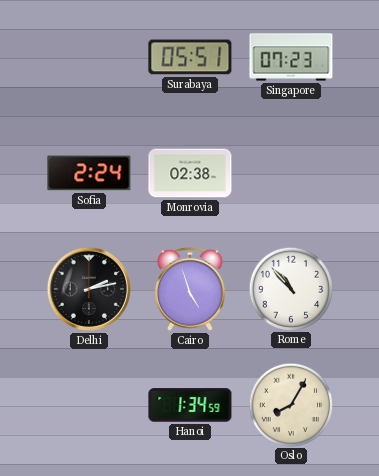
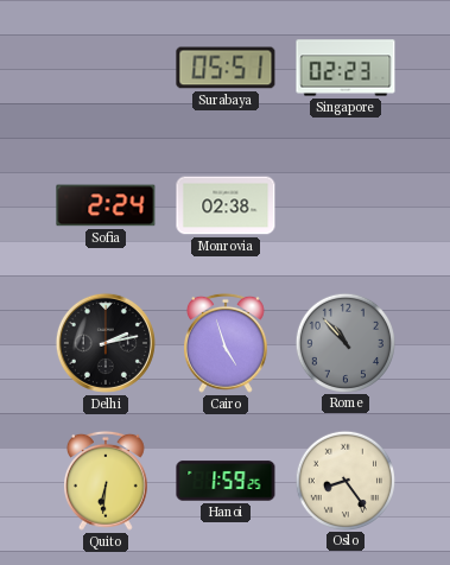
Singapore: 07:23 -> 02:23
Rome dial: white -> grey
Quito: none -> 6:31
Hanoi: 1:34 -> 1:59
Oslo: 8:05 -> 8:24
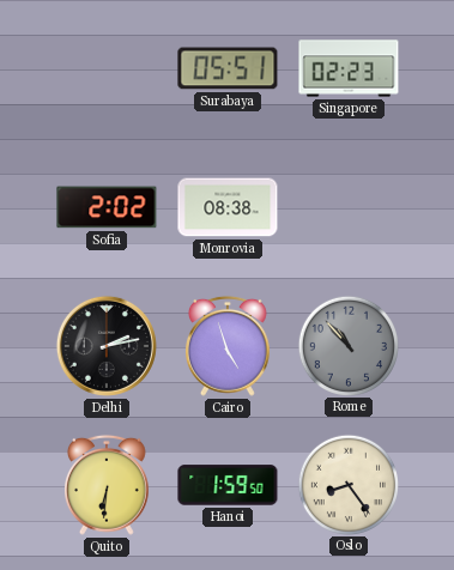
Sofia: 2:24 -> 2:02
Monrovia: 02:38 -> 08:38
Hanoi: 1:59:25 -> 1:59:50
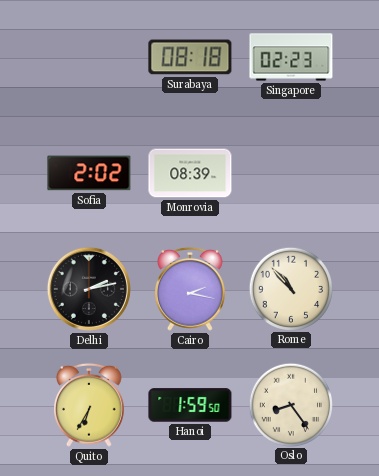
Surabaya: 05:51 -> 08:18
Monrovia: 08:38 -> 08:39
Cairo: 4:57 -> 2:17
Rome dial: grey -> cream
Quito: 6:31 -> 6:35
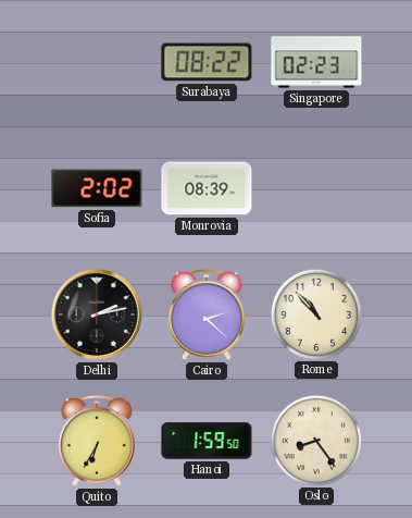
Surabaya: 08:18 -> 08:22
Cairo: 2:17 -> 2:22
